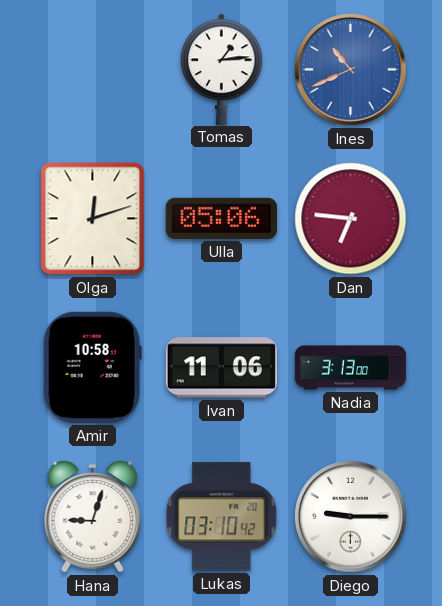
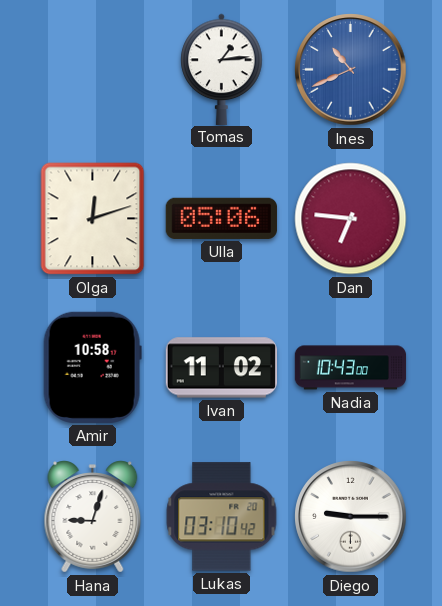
Ivan: 11:06 -> 11:02
Nadia: 3:13 -> 10:43
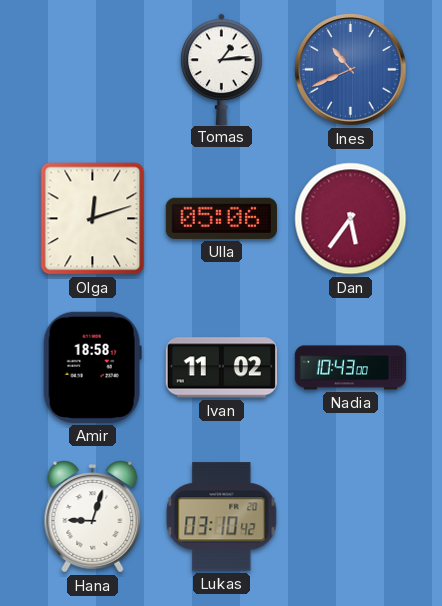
Dan: 6:46 -> 5:36
Amir: 10:58 -> 18:58
Diego: 9:15 -> none
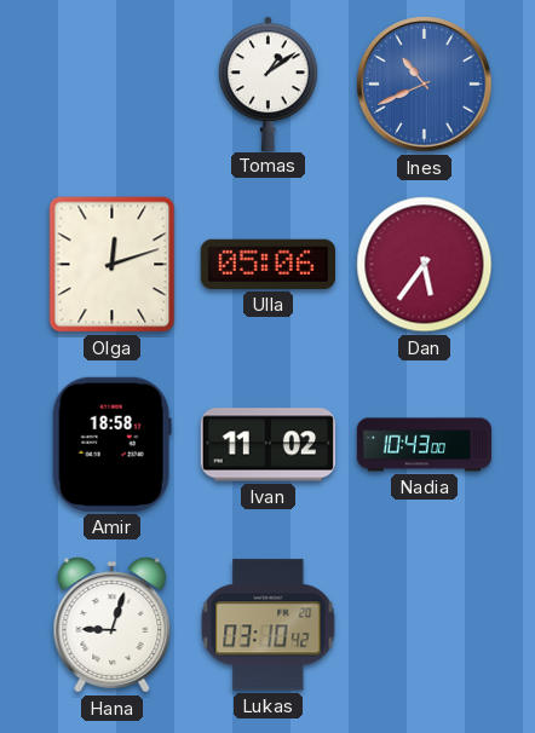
Tomas: 1:14 -> 1:09
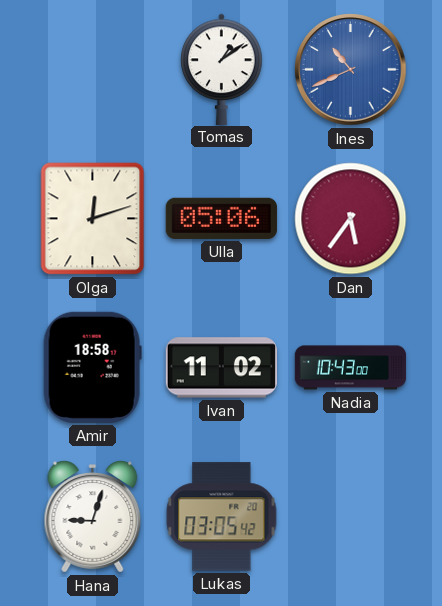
Lukas: 03:10 -> 03:05
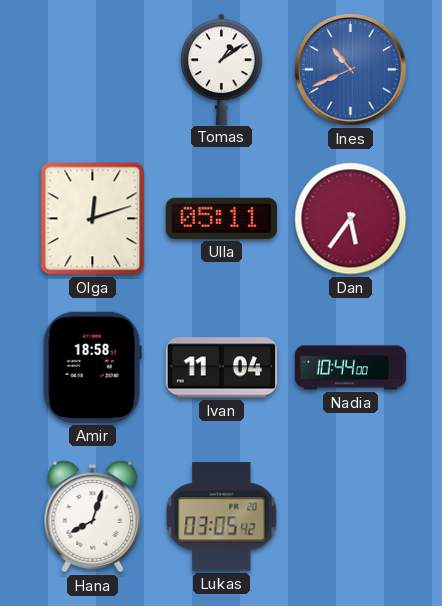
Ulla: 05:06 -> 05:11
Ivan: 11:02 -> 11:04
Nadia: 10:43 -> 10:44
Hana: 9:03 -> 8:03
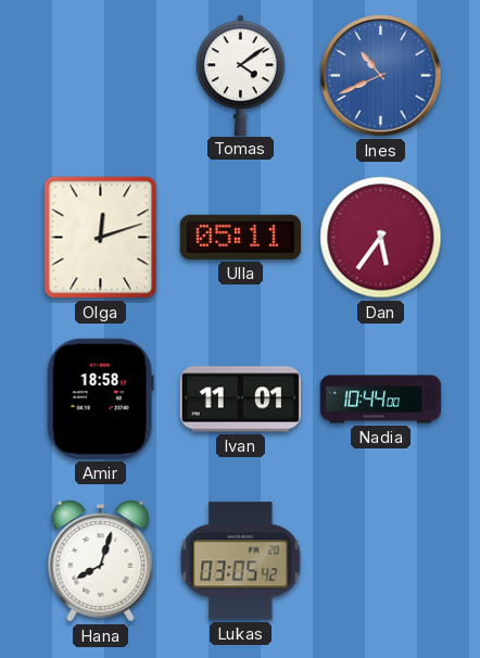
Tomas: 1:09 -> 4:09
Ivan: 11:04 -> 11:01
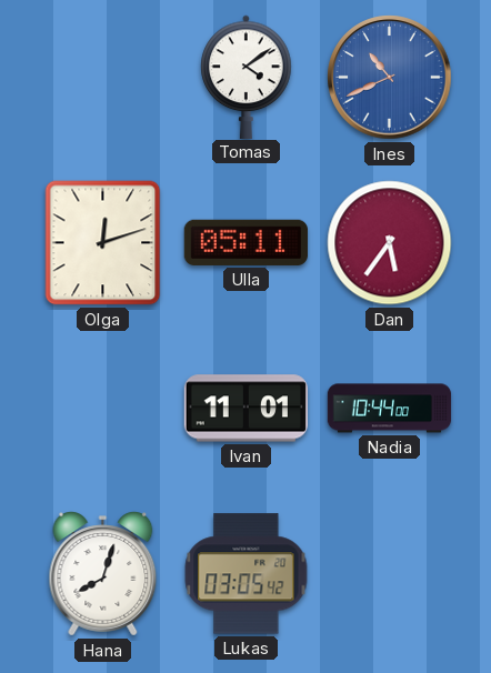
Amir: 18:58 -> none
